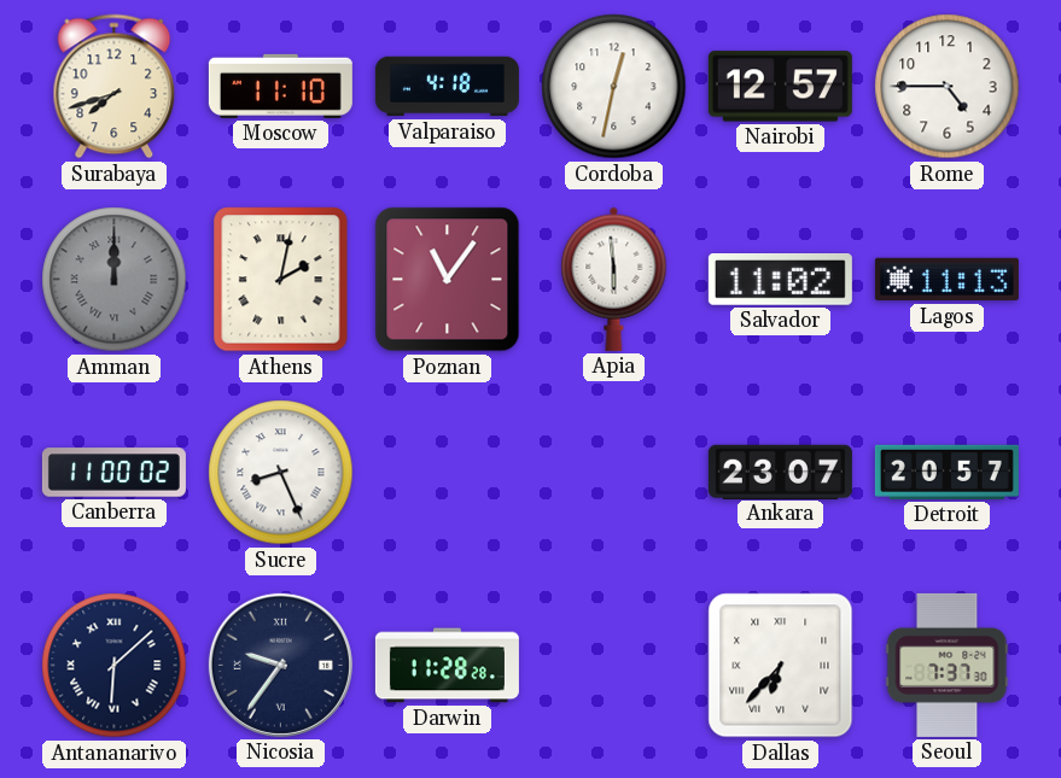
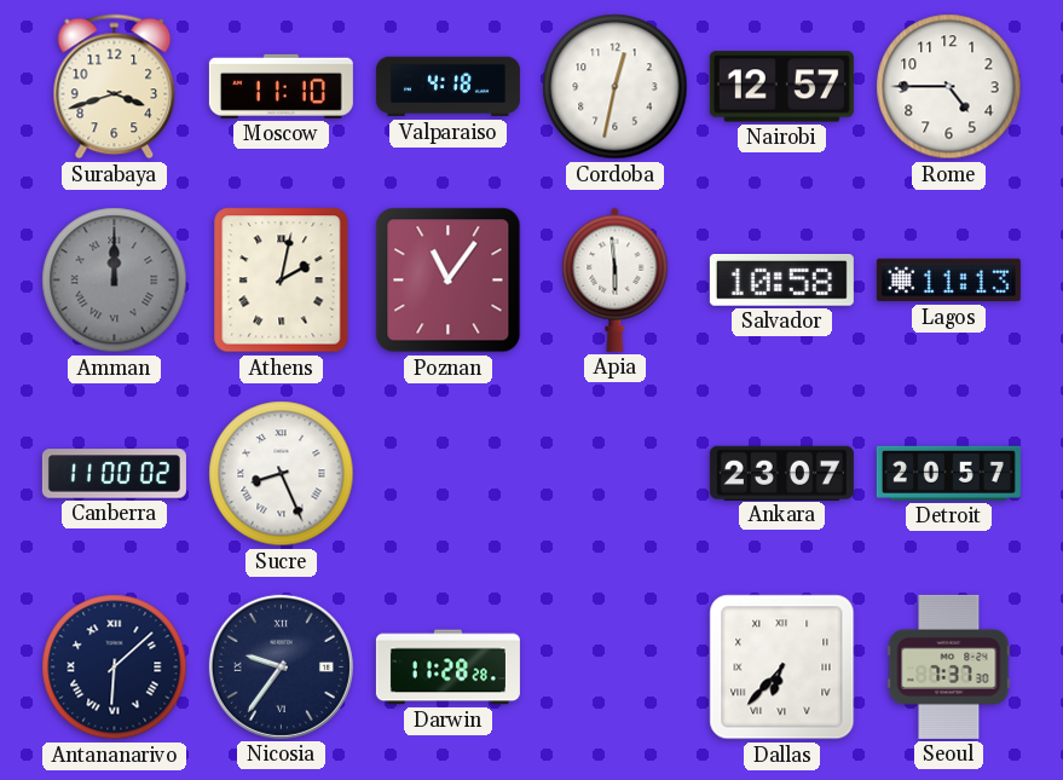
Surabaya: 7:42 -> 3:42
Salvador: 11:02 -> 10:58
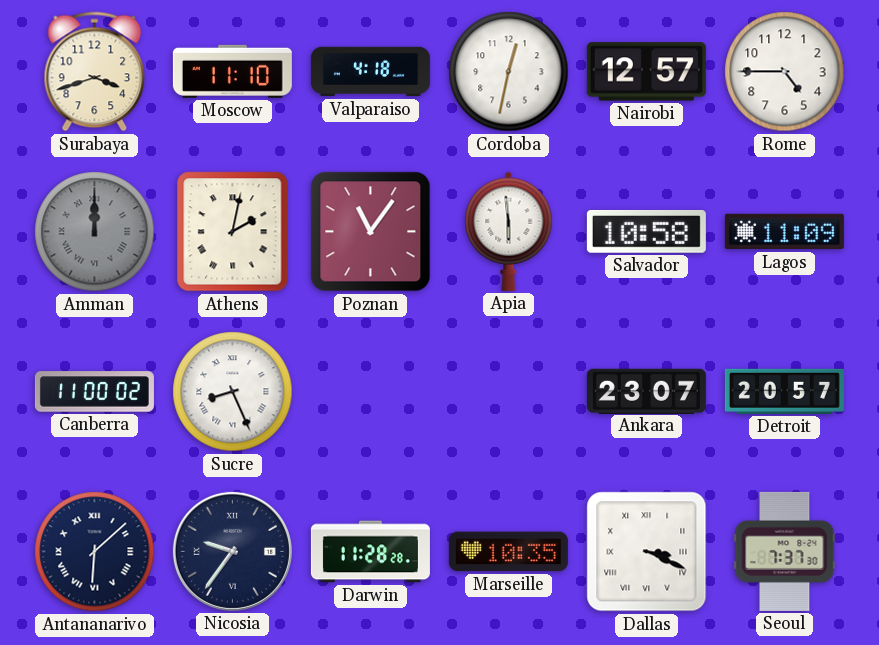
Lagos: 11:13 -> 11:09
Marseille: none -> 10:35
Dallas: 6:37 -> 3:19
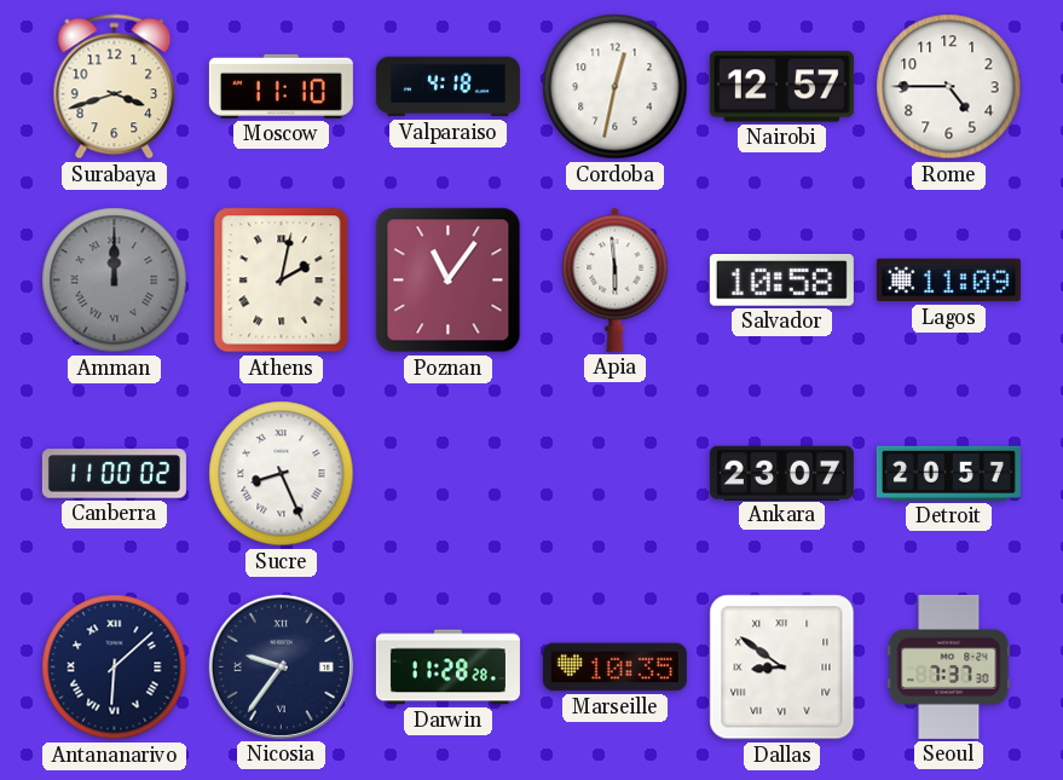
Dallas: 3:19 -> 8:51
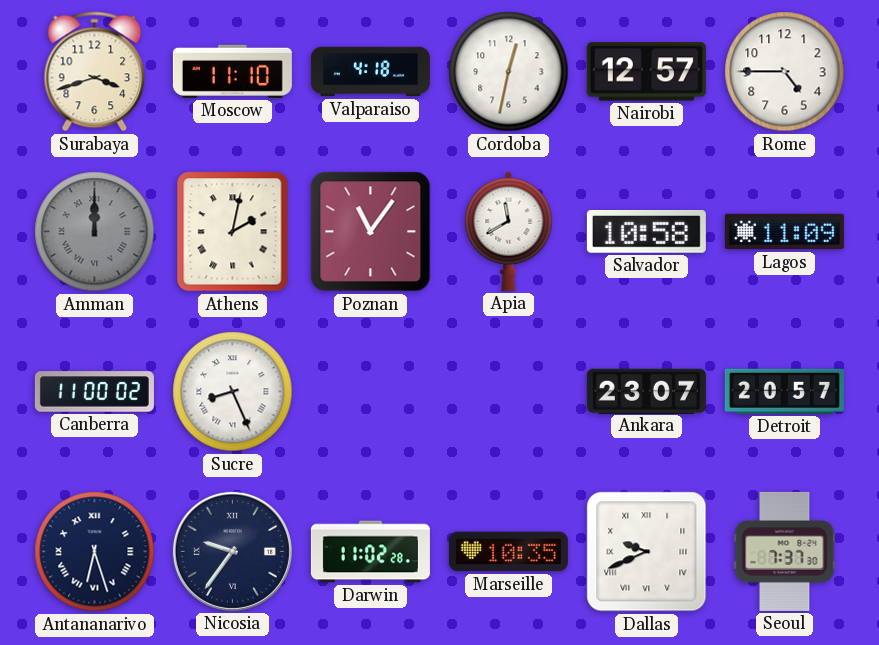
Apia: 5:59 -> 11:40
Antananarivo: 6:08 -> 6:27
Darwin: 11:28 -> 11:02
Dallas: 8:51 -> 9:41
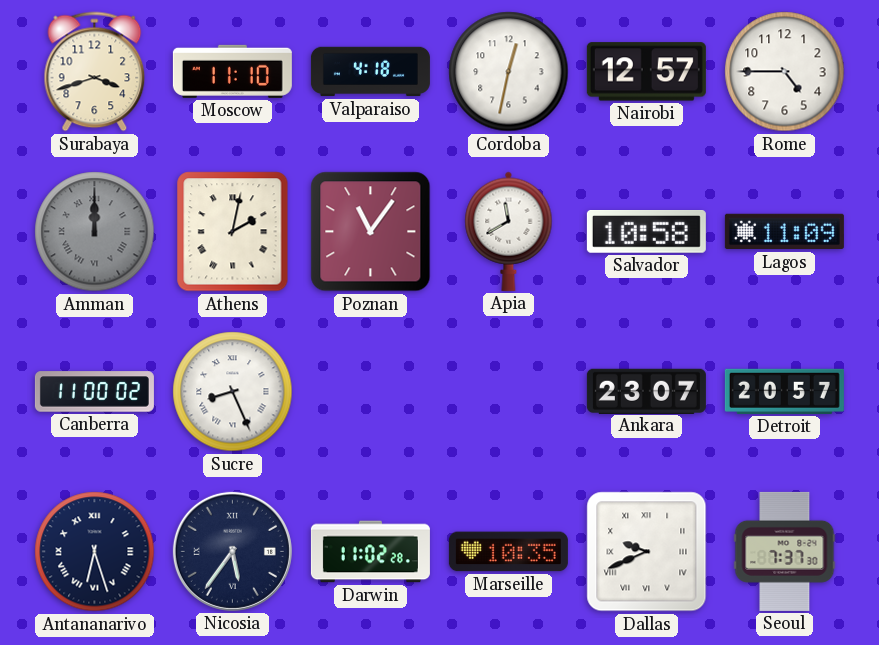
Nicosia: 9:36 -> 5:36
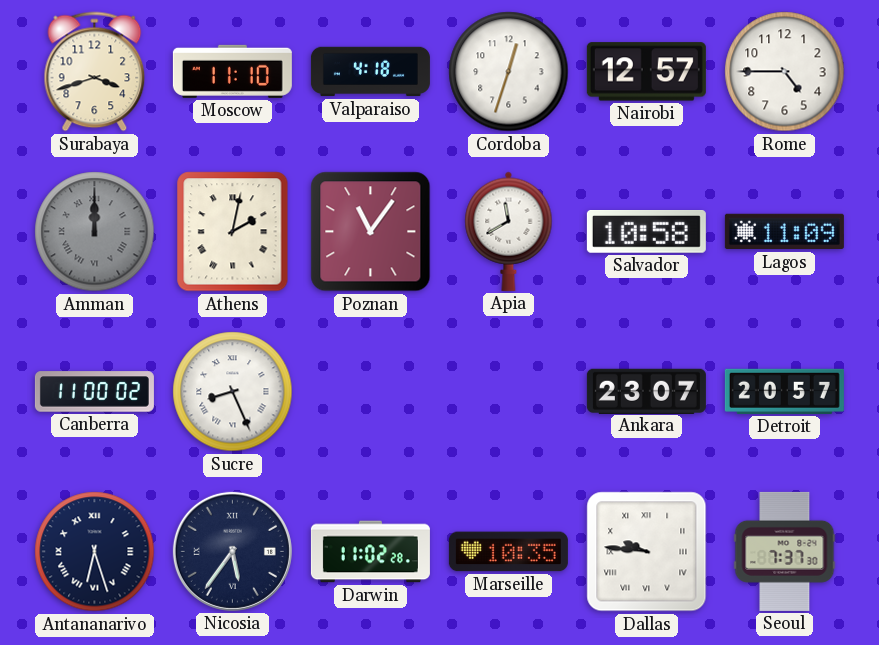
Cordoba: 12:32 -> 12:33
Dallas: 9:41 -> 9:46
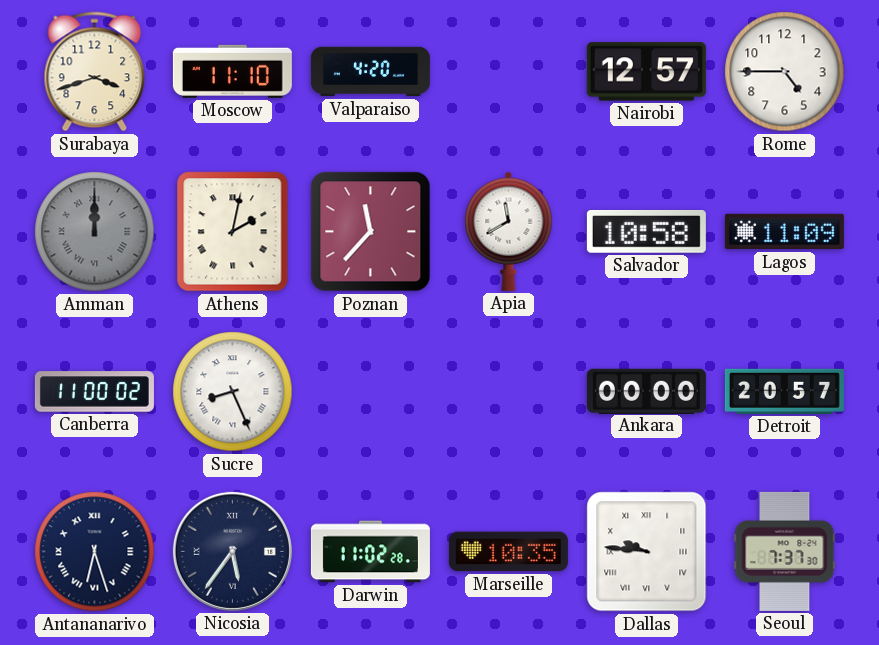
Valparaiso: 4:18 -> 4:20
Cordoba: 12:33 -> none
Poznan: 11:06 -> 11:37
Ankara: 23:07 -> 00:00
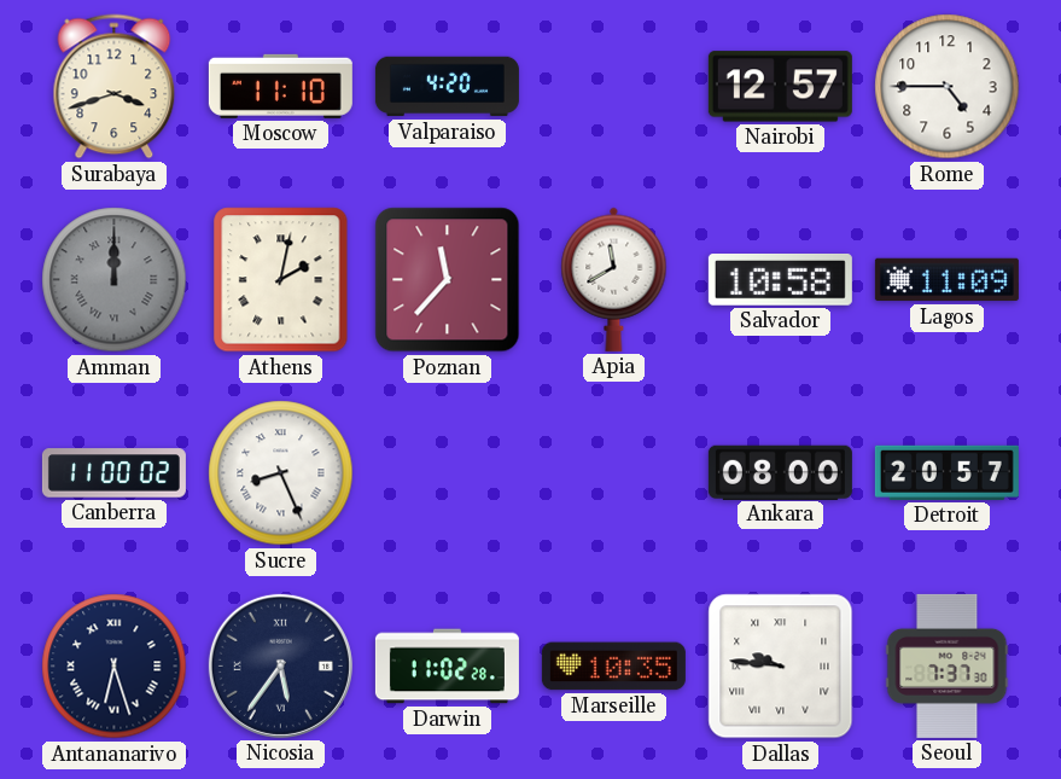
Ankara: 00:00 -> 08:00
